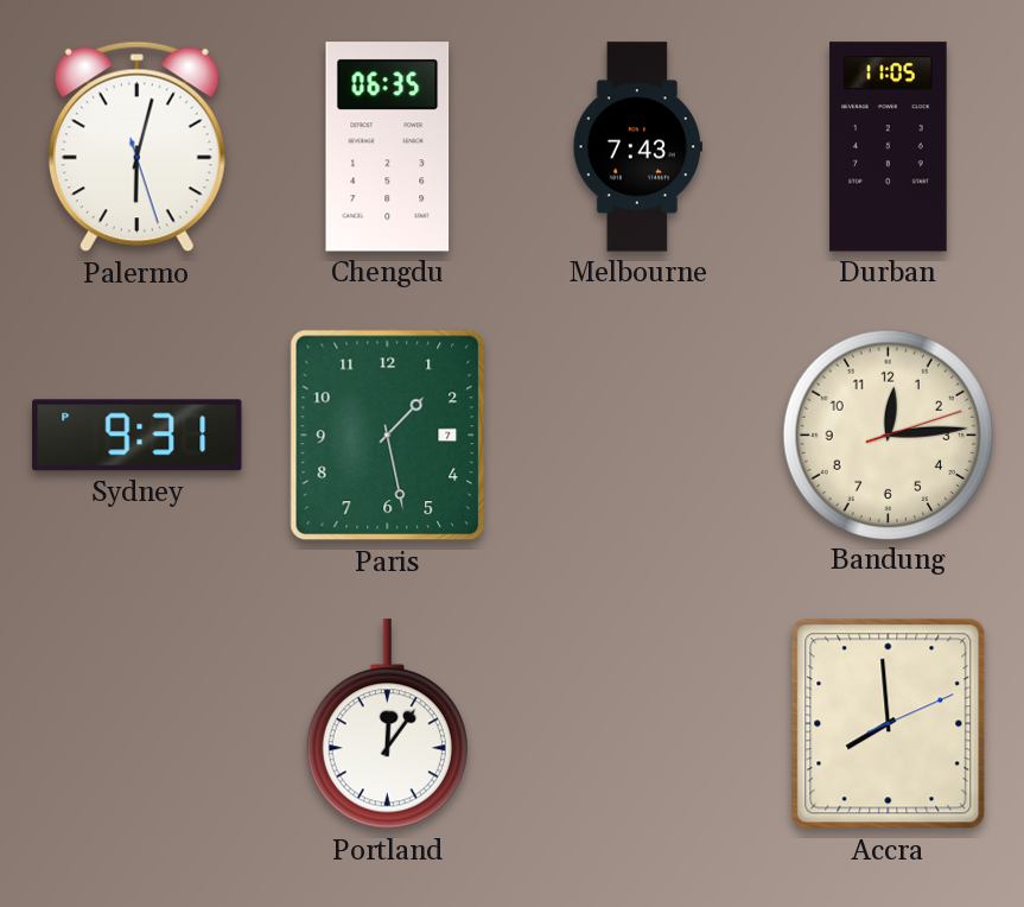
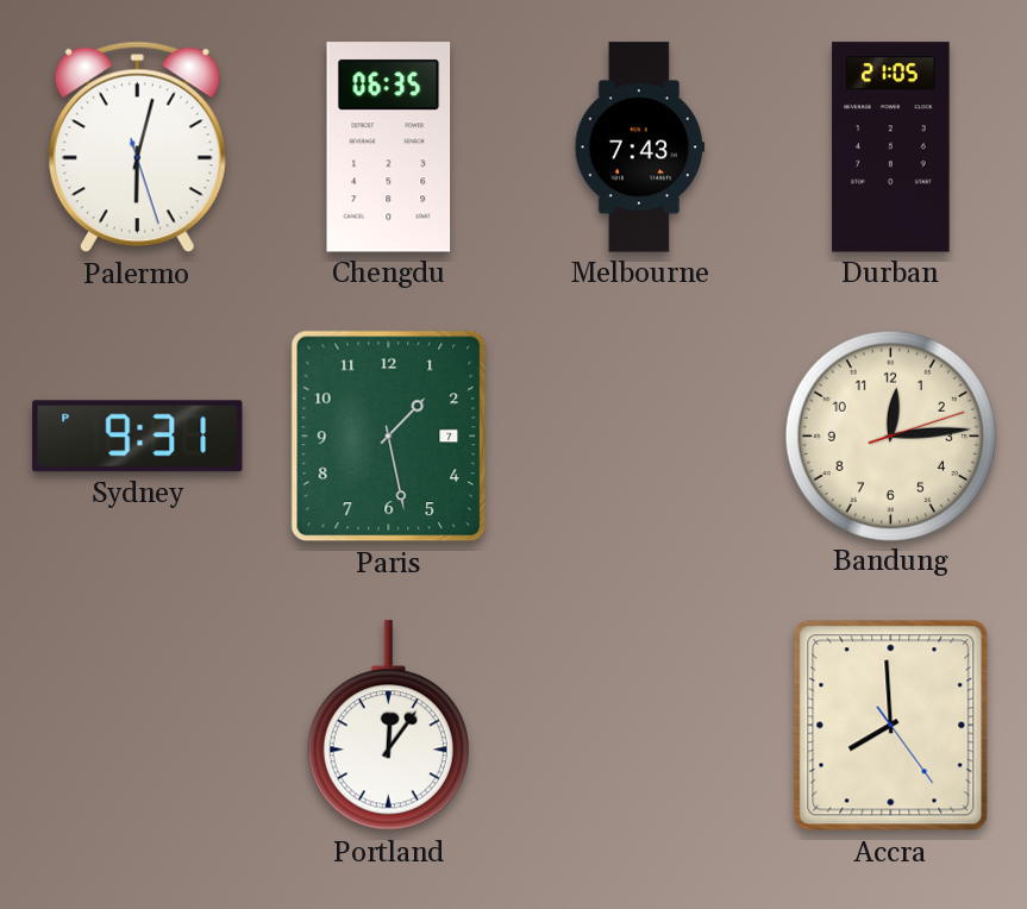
Durban: 11:05 -> 21:05
Accra: 7:59:11 -> 7:59:24
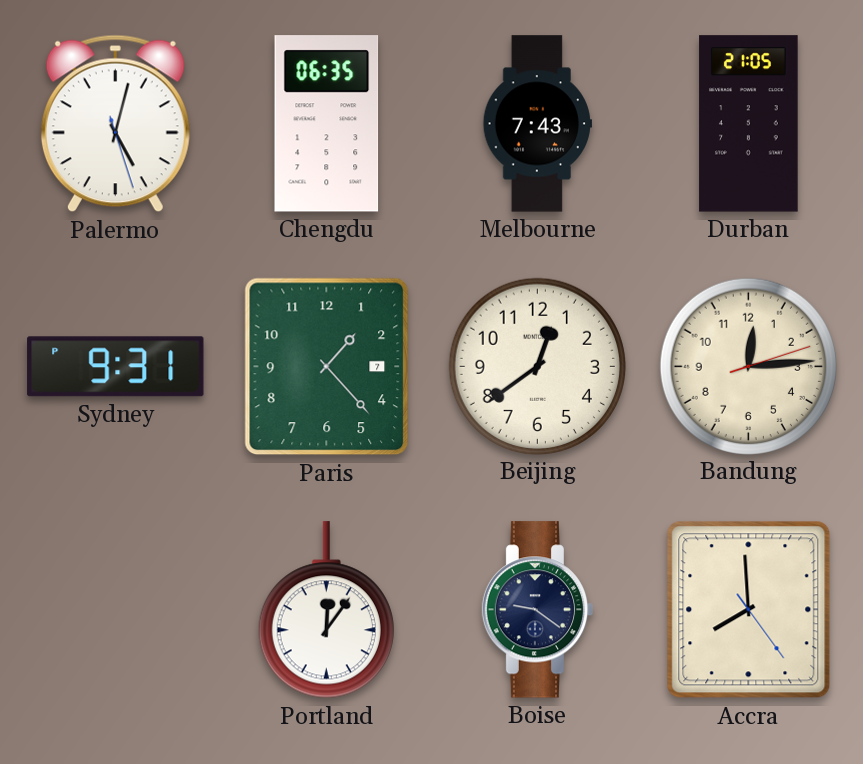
Palermo: 6:02 -> 5:02
Paris: 1:28 -> 1:23
Beijing: none -> 12:39
Boise: none -> 9:21
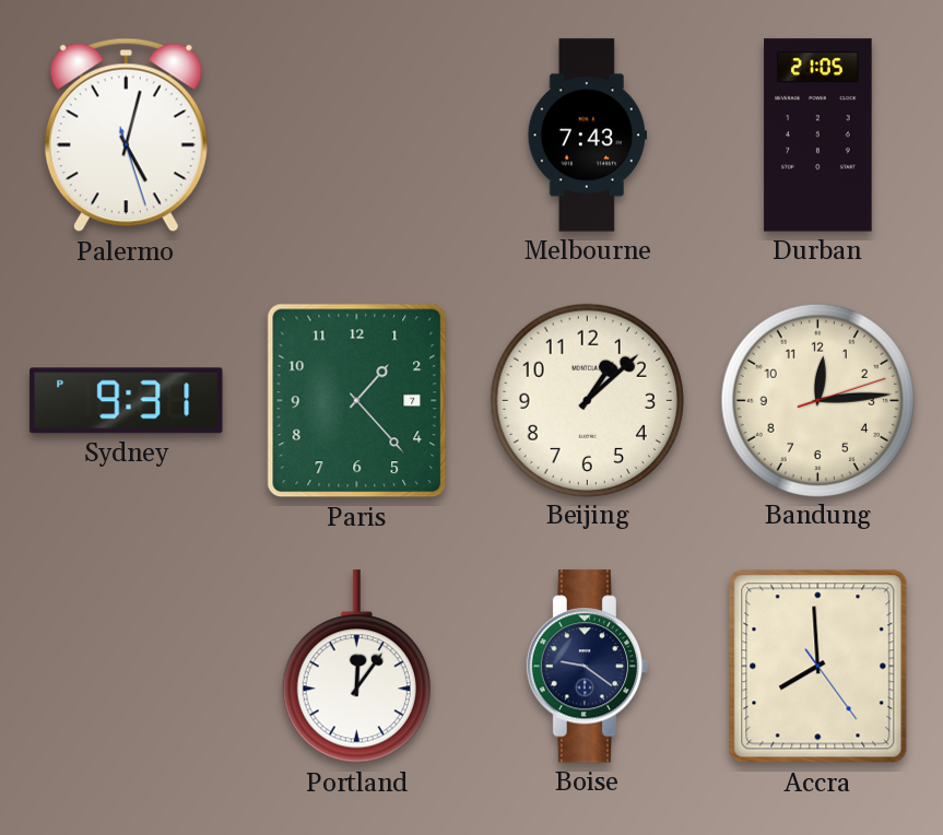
Chengdu: 06:35 -> none
Beijing: 12:39 -> 1:08
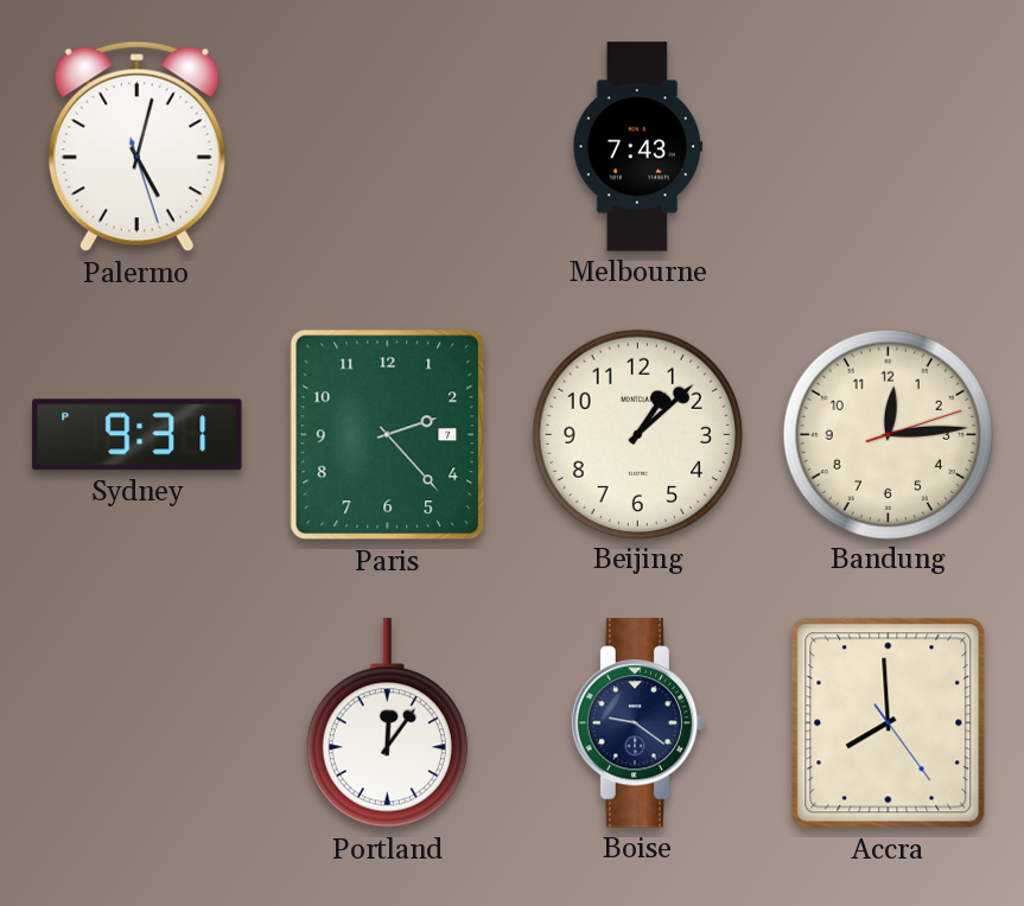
Durban: 21:05 -> none
Paris: 1:23 -> 2:23
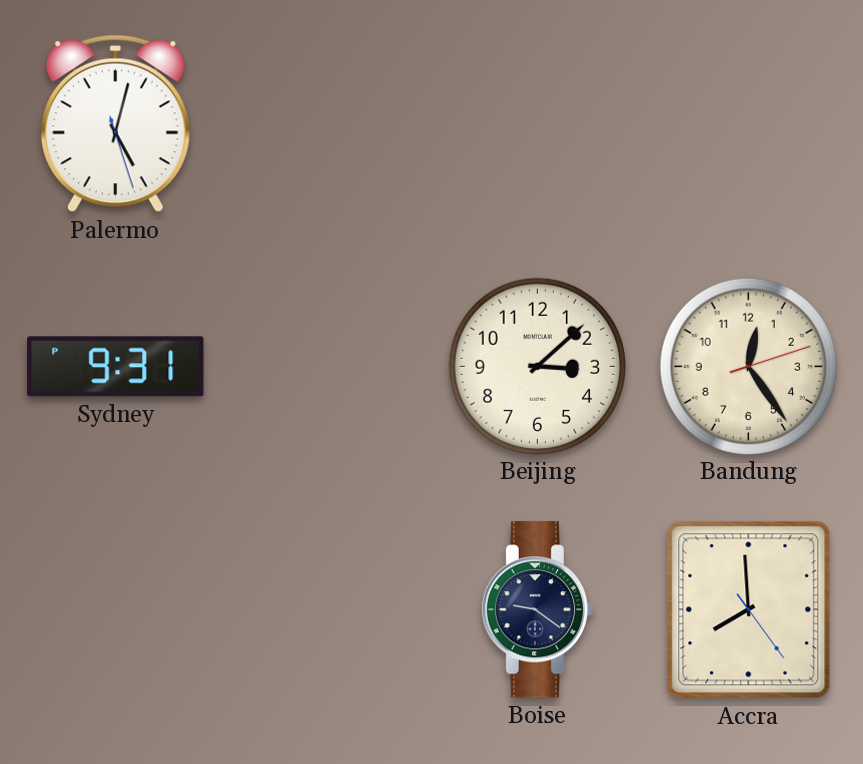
Melbourne: 7:43 -> none
Paris: 2:23 -> none
Beijing: 1:08 -> 3:08
Bandung: 12:14 -> 12:24
Portland: 12:06 -> none
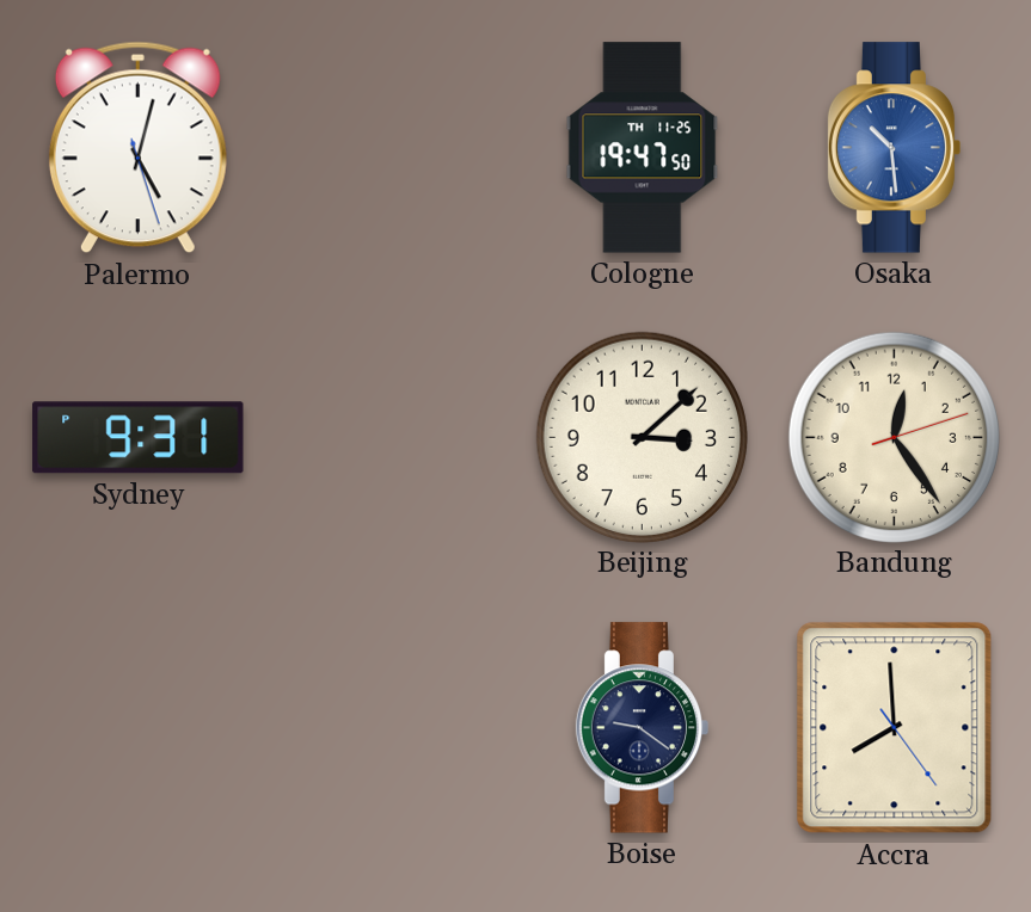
Cologne: none -> 19:47
Osaka: none -> 10:29
